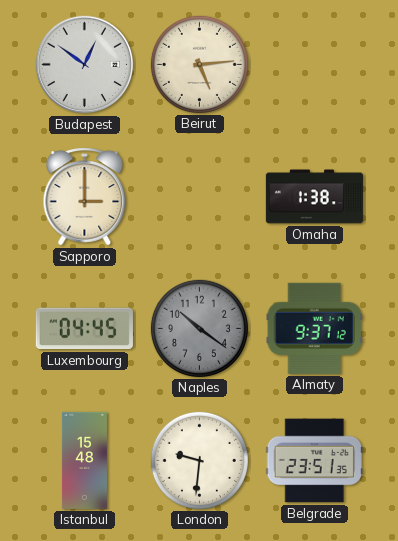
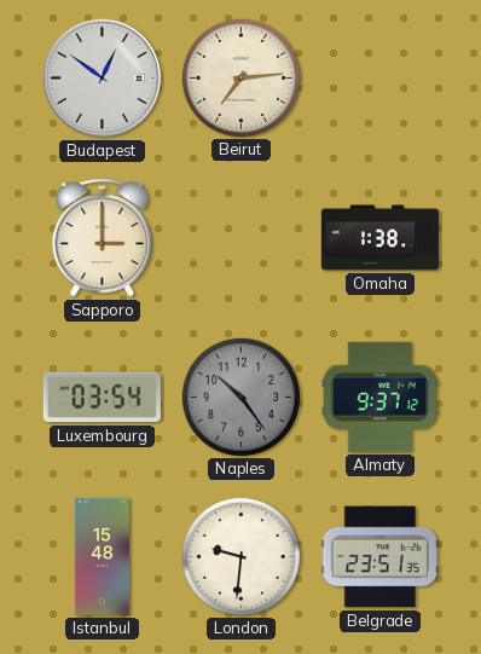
Beirut: 5:14 -> 7:14
Luxembourg: 04:45 -> 03:54
Naples: 10:21 -> 10:24
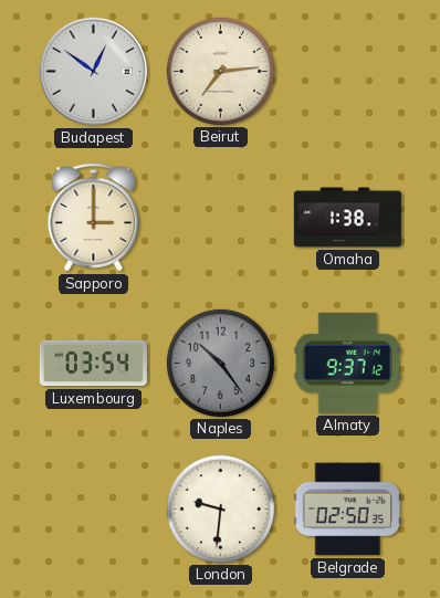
Istanbul: 15:48 -> none
Belgrade: 23:51 -> 02:50
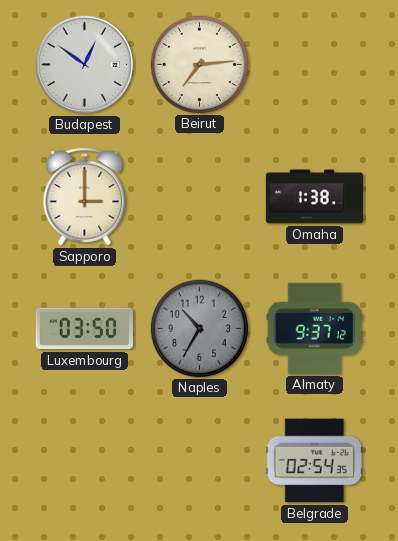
Luxembourg: 03:54 -> 03:50
Naples: 10:24 -> 10:35
London: 9:31 -> none
Belgrade: 02:50 -> 02:54
